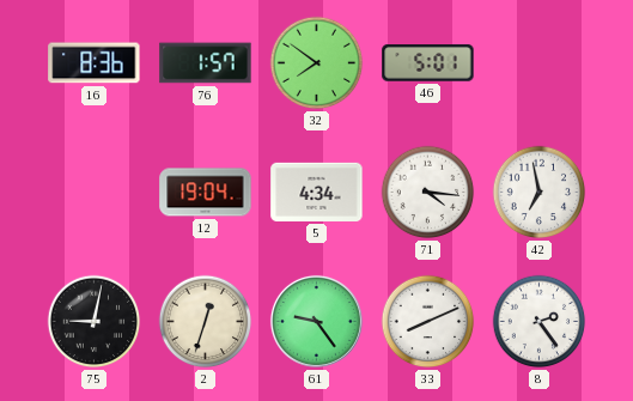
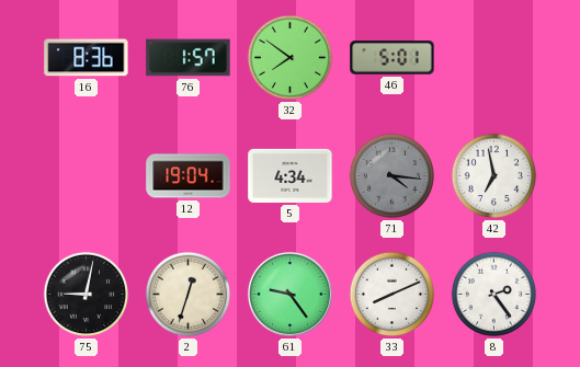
71 dial: white -> grey
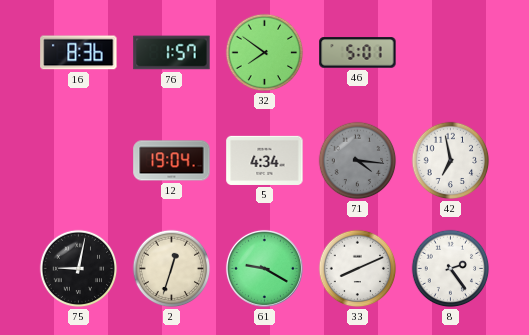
61: 9:24 -> 9:20
